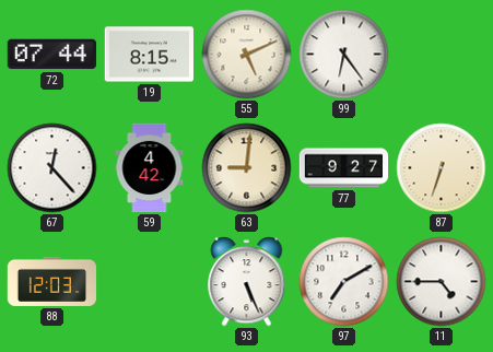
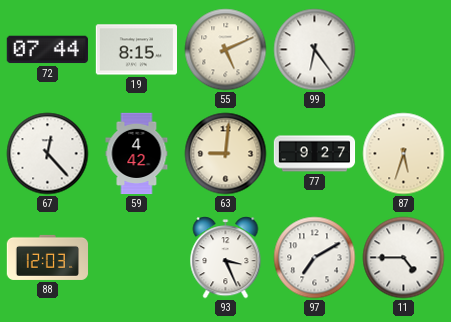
87: 6:33 -> 5:33
93: 5:26 -> 3:26
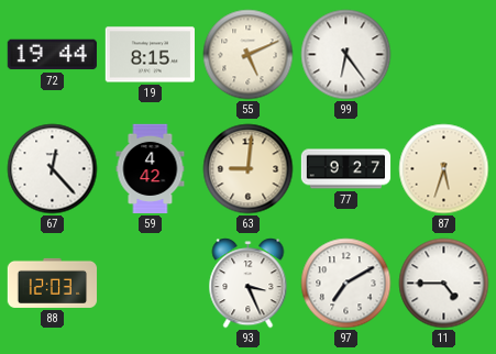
72: 07:44 -> 19:44
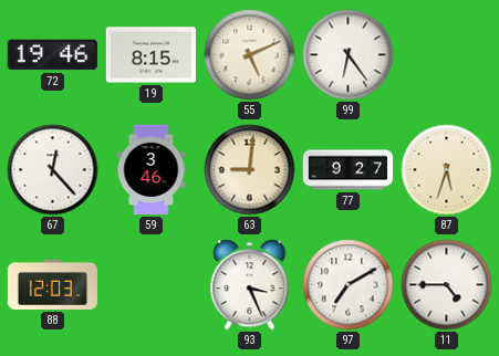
72: 19:44 -> 19:46
59: 4:42 -> 3:46
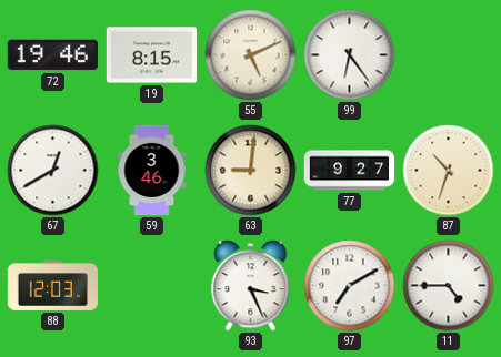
67: 12:23 -> 12:40
87: 5:33 -> 10:33
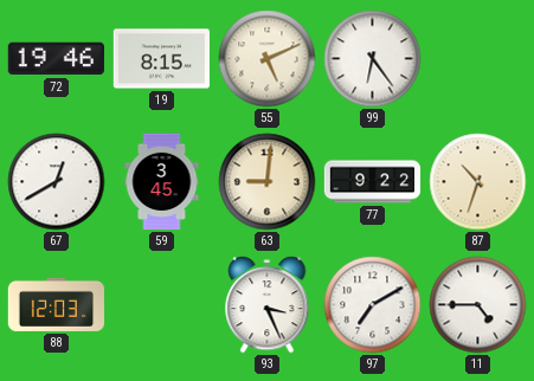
59: 3:46 -> 3:45
77: 9:27 -> 9:22
